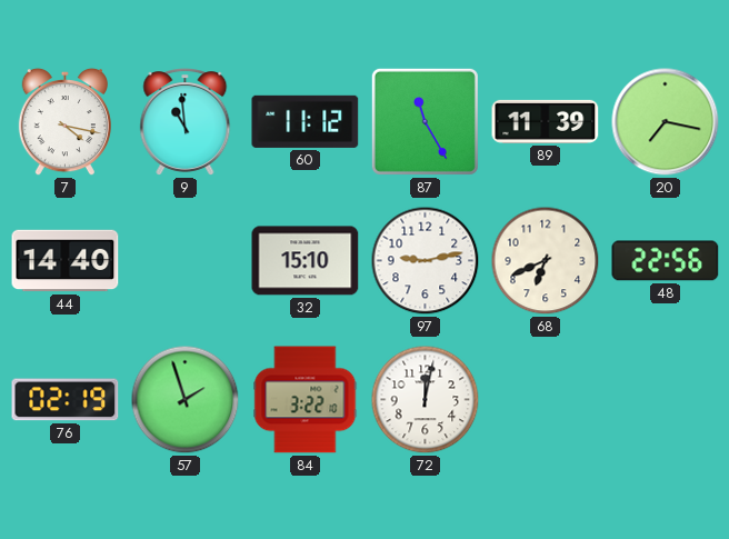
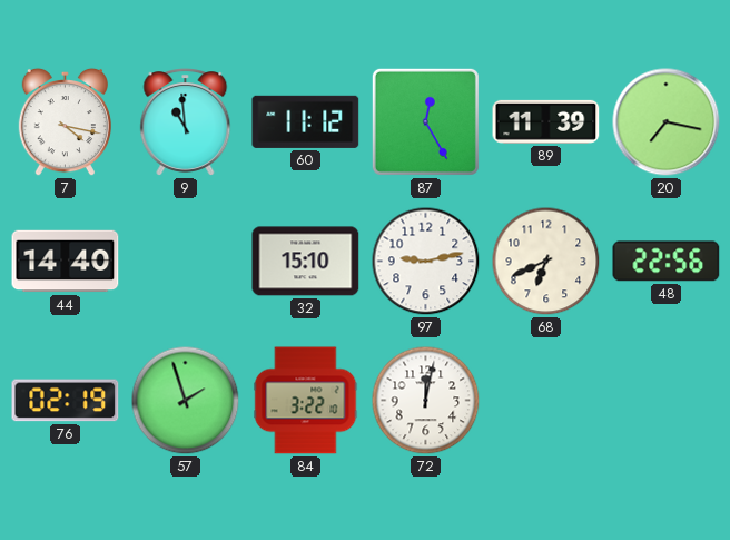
87: 11:25 -> 12:25
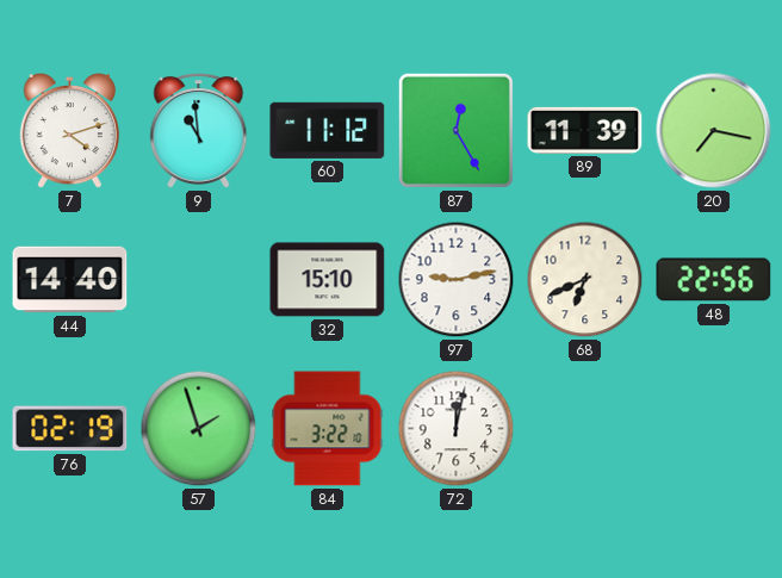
7: 4:17 -> 4:12
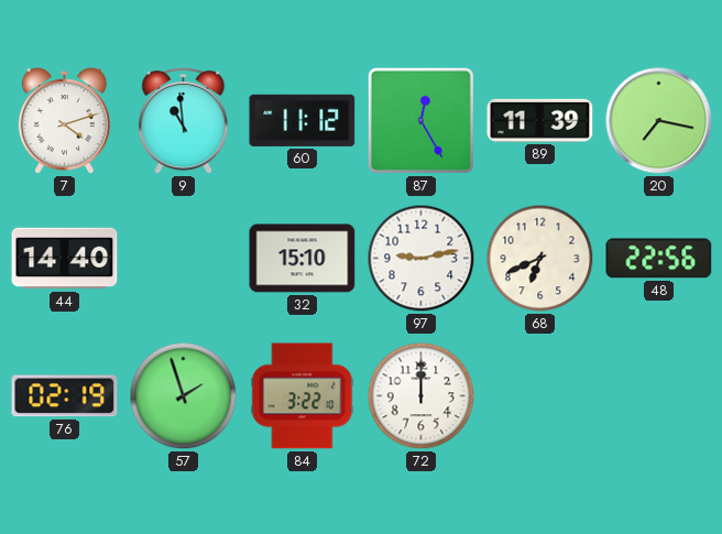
72: 12:02 -> 12:00
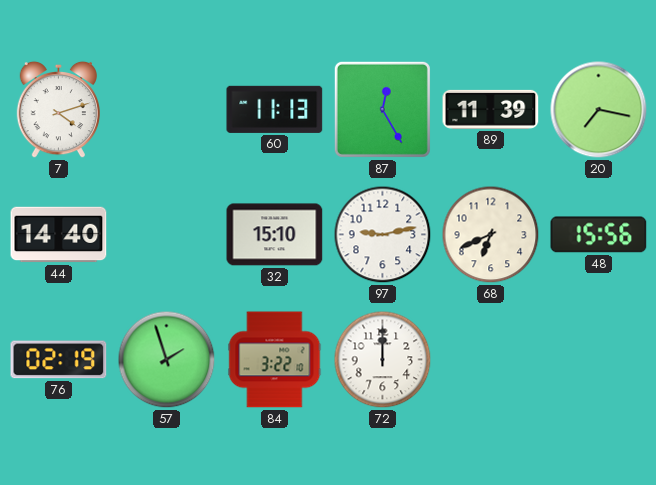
9: 10:59 -> none
60: 11:12 -> 11:13
48: 22:56 -> 15:56
